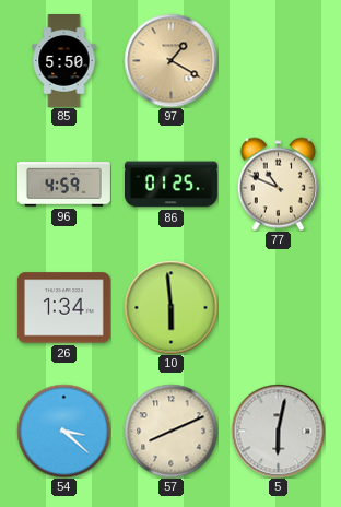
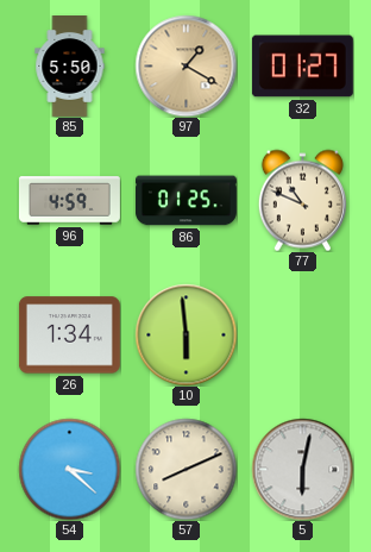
32: none -> 01:27
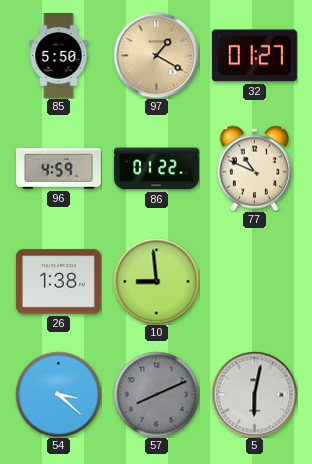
86: 01:25 -> 01:22
26: 1:34 -> 1:38
10: 5:59 -> 8:59
57 dial: cream -> grey
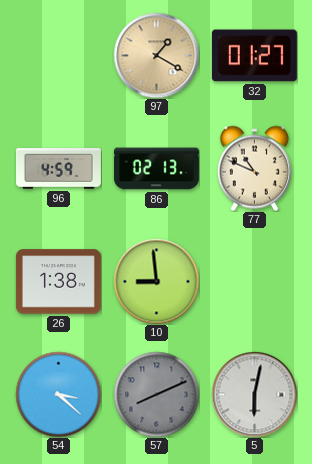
85: 5:50 -> none
86: 01:22 -> 02:13
